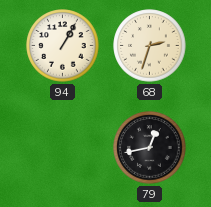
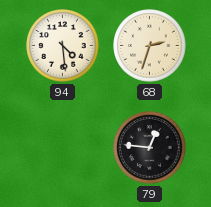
94: 1:05 -> 4:29
79: 12:43 -> 12:46
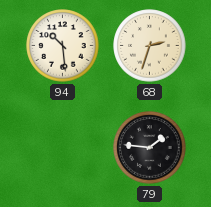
94: 4:29 -> 10:29
79: 12:46 -> 1:46
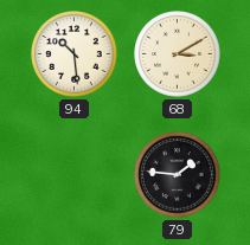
68: 2:33 -> 3:10
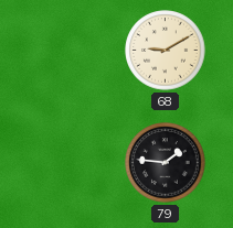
94: 10:29 -> none
68: 3:10 -> 9:10
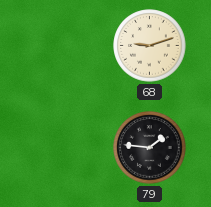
68: 9:10 -> 9:12
